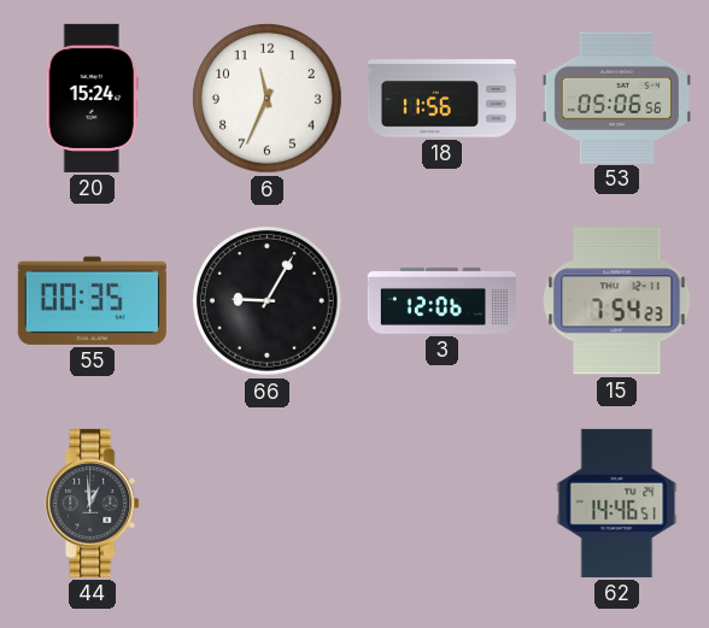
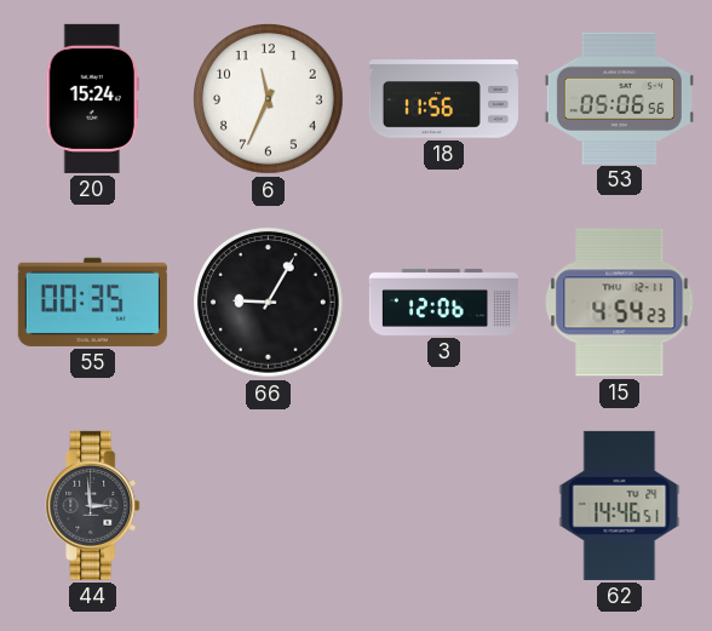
15: 7:54 -> 4:54
44: 12:59 -> 2:59
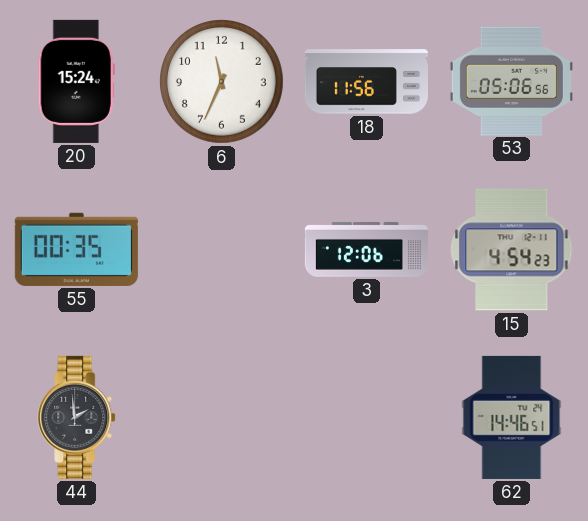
66: 9:05 -> none
44: 2:59 -> 1:59
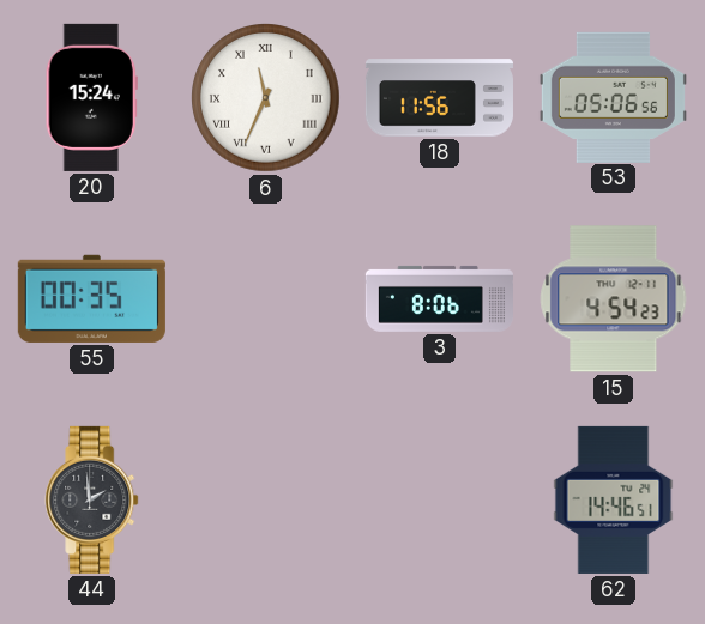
6 numerals: Arabic -> Roman
3: 12:06 -> 8:06
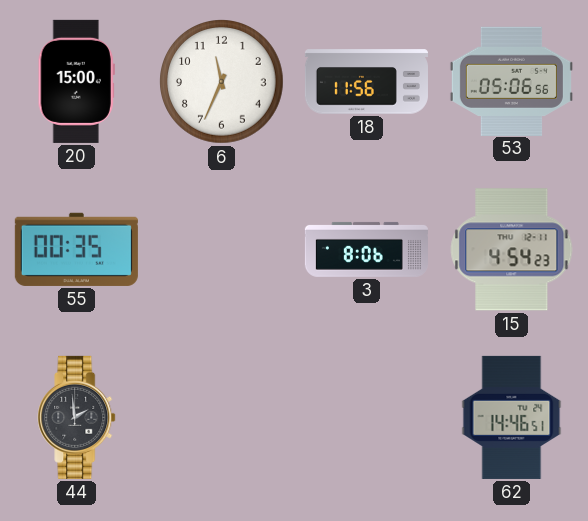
20: 15:24 -> 15:00
6 numerals: Roman -> Arabic
